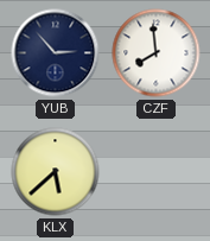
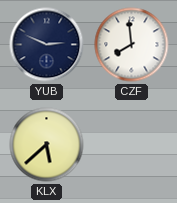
YUB: 2:53 -> 2:49
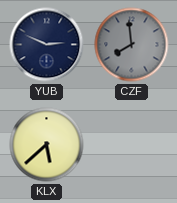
CZF dial: white -> grey
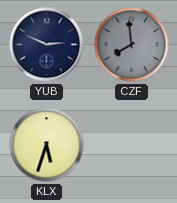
KLX: 5:38 -> 5:33
